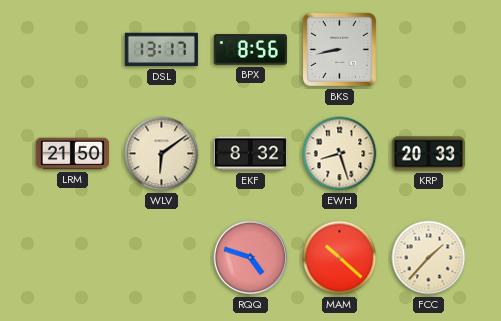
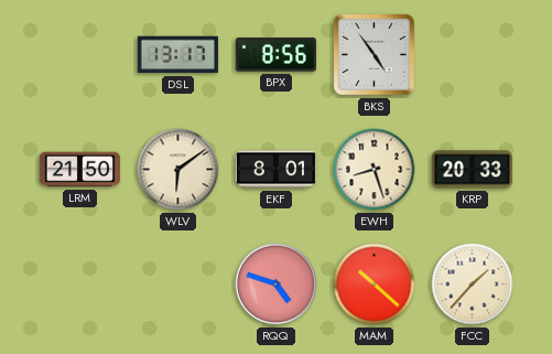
BKS: 8:43 -> 4:54
EKF: 8:32 -> 8:01
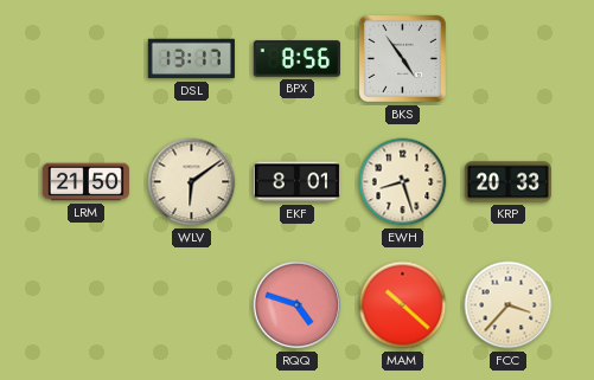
FCC: 1:37 -> 3:37
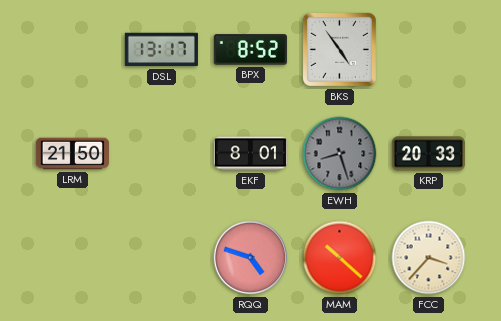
BPX: 8:56 -> 8:52
WLV: 6:09 -> none
EWH dial: cream -> grey
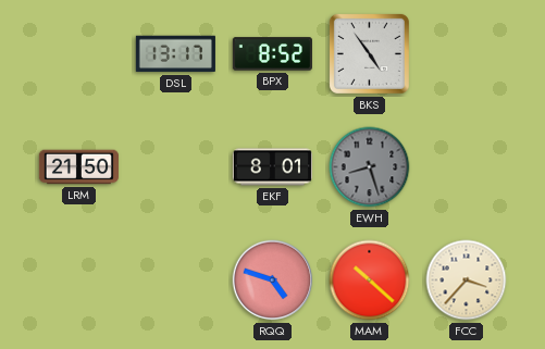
KRP: 20:33 -> none
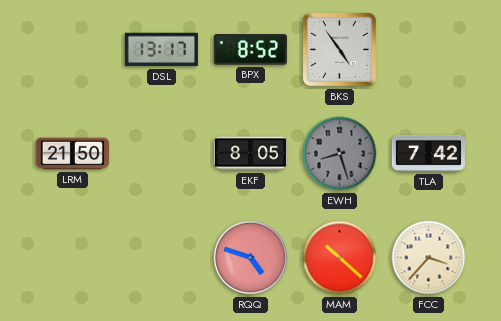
EKF: 8:01 -> 8:05
TLA: none -> 7:42
